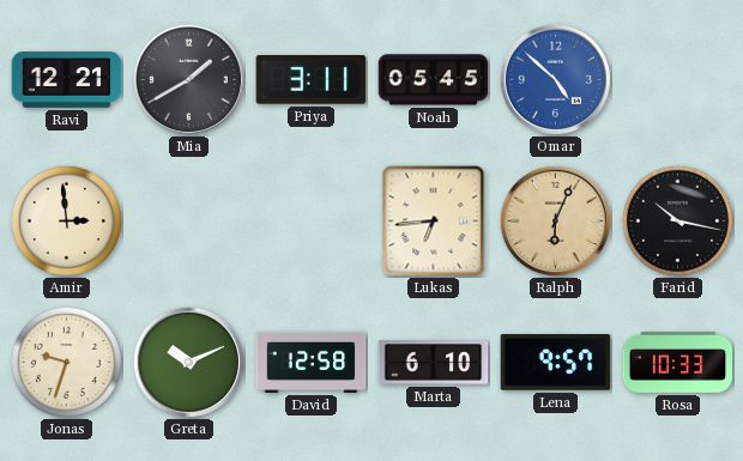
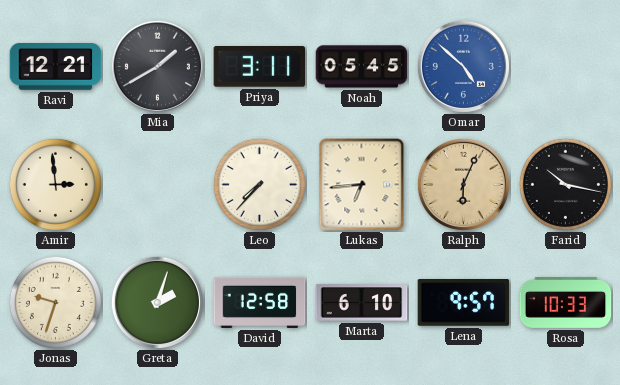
Leo: none -> 7:37
Greta: 10:11 -> 2:03
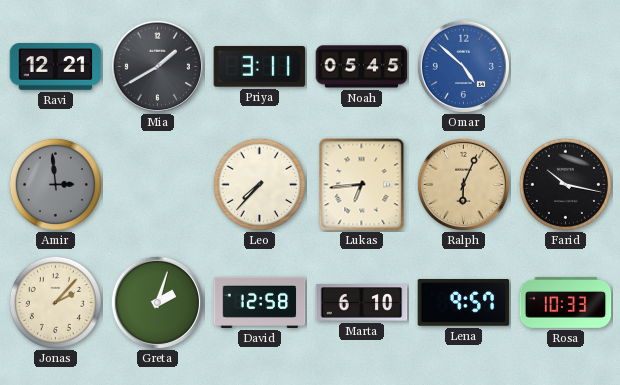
Amir dial: cream -> grey
Jonas: 9:33 -> 2:07
